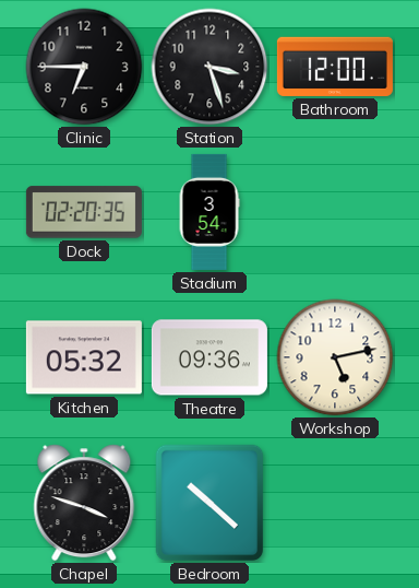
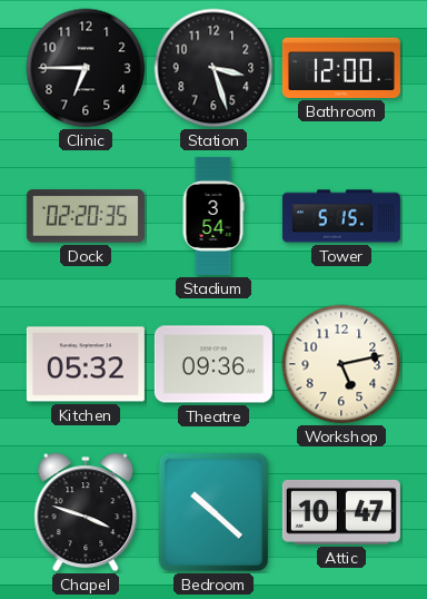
Tower: none -> 5:15
Attic: none -> 10:47
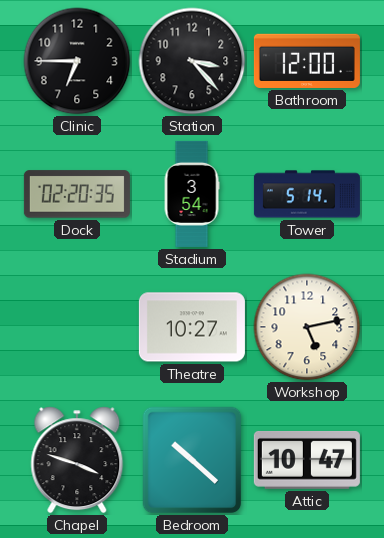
Station: 3:27 -> 3:23
Tower: 5:15 -> 5:14
Kitchen: 05:32 -> none
Theatre: 09:36 -> 10:27
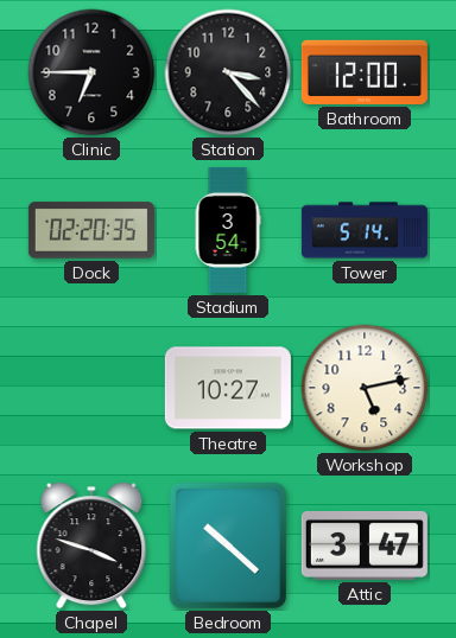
Attic: 10:47 -> 3:47
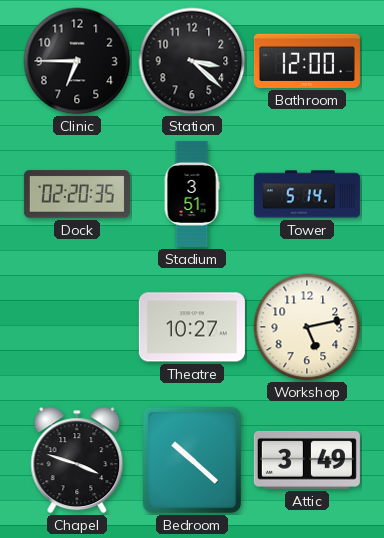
Station: 3:23 -> 3:22
Stadium: 3:54 -> 3:51
Attic: 3:47 -> 3:49
